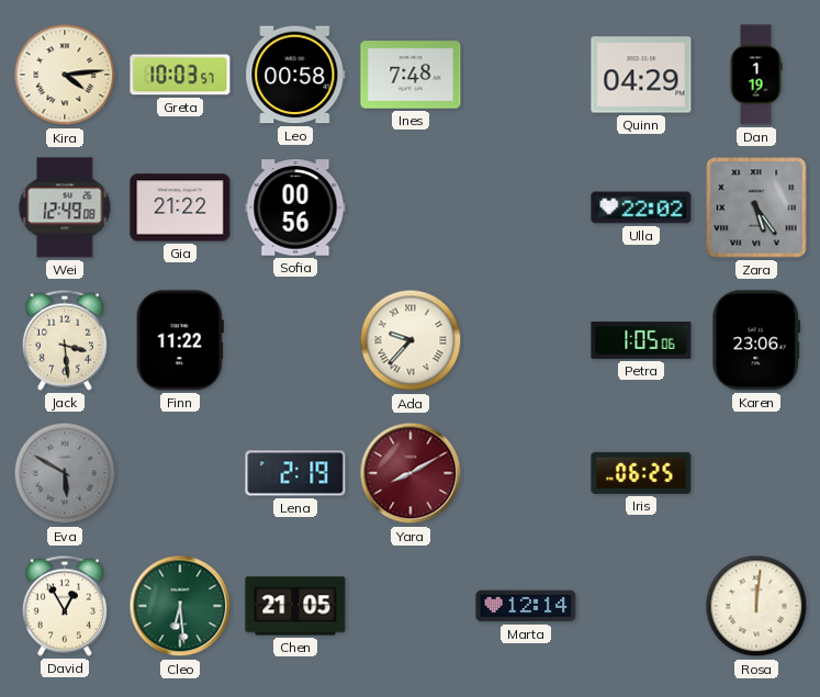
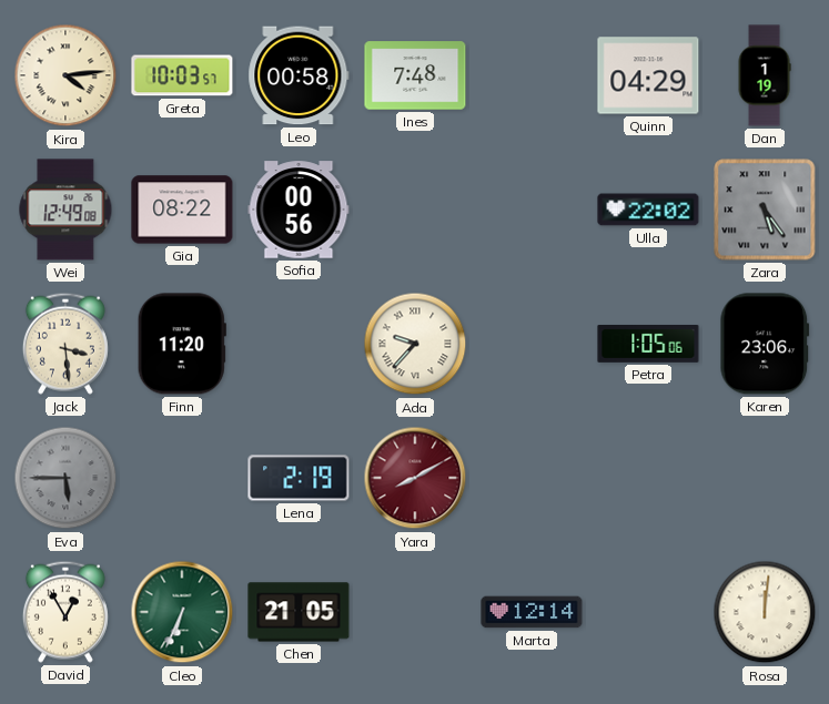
Gia: 21:22 -> 08:22
Finn: 11:22 -> 11:20
Eva: 5:50 -> 5:45
Iris: 06:25 -> none
Cleo: 6:29 -> 6:34
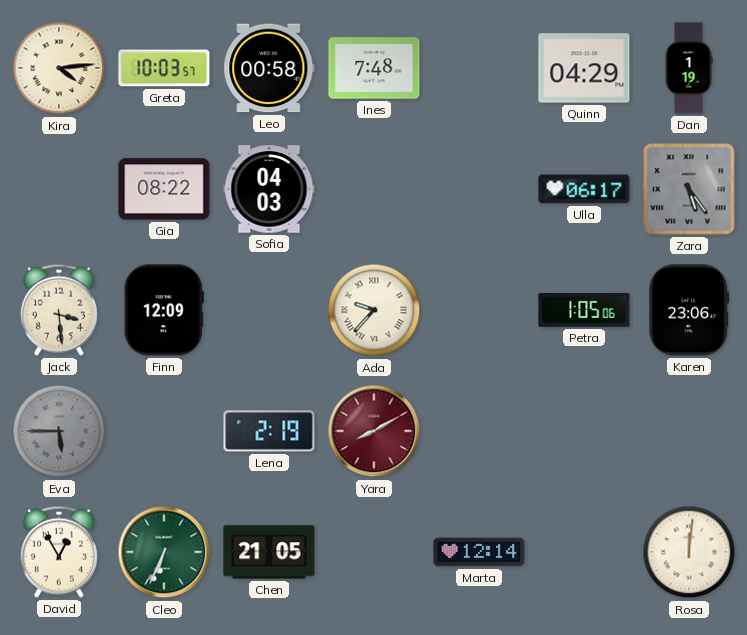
Wei: 12:49 -> none
Sofia: 00:56 -> 04:03
Ulla: 22:02 -> 06:17
Finn: 11:20 -> 12:09
